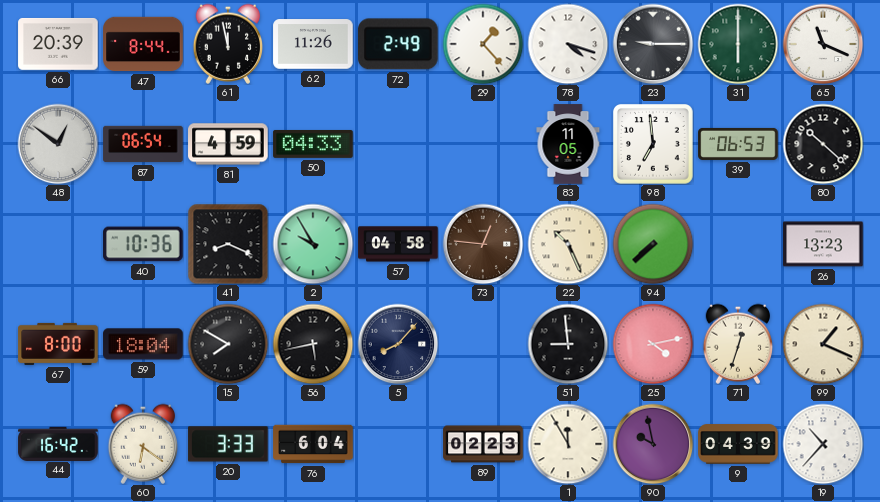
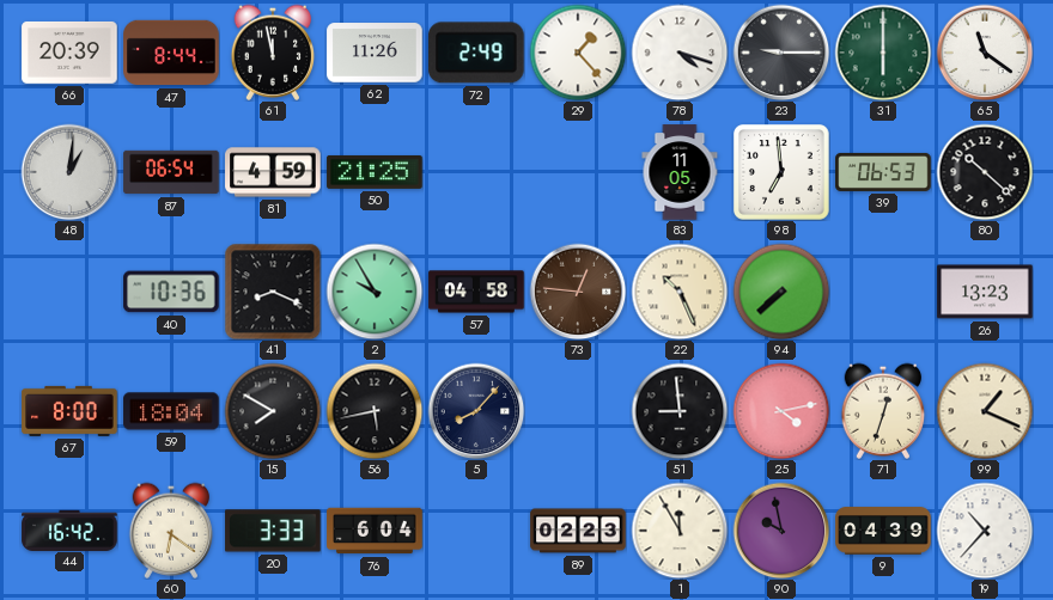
65: 11:19 -> 11:21
48: 12:51 -> 1:01
50: 04:33 -> 21:25
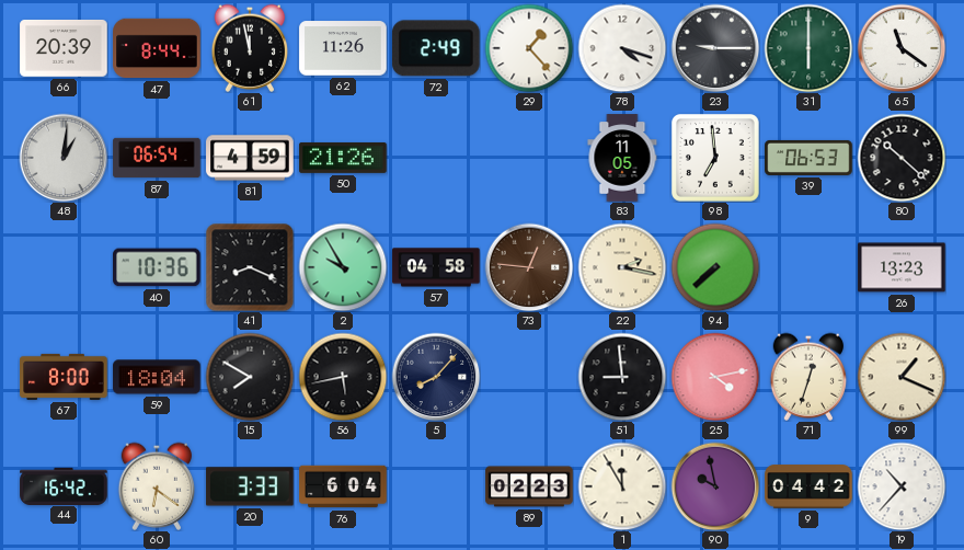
50: 21:25 -> 21:26
22: 10:26 -> 2:17
9: 04:39 -> 04:42
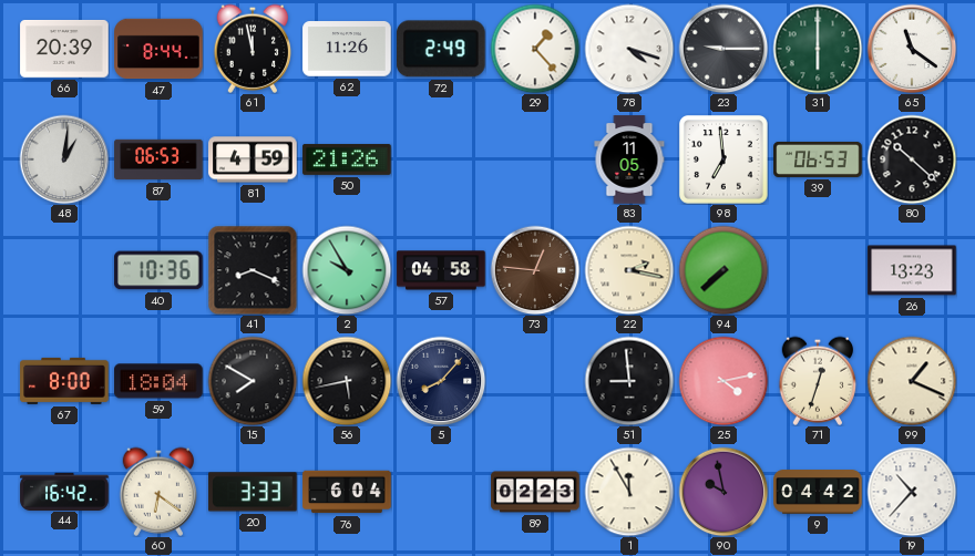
87: 06:54 -> 06:53
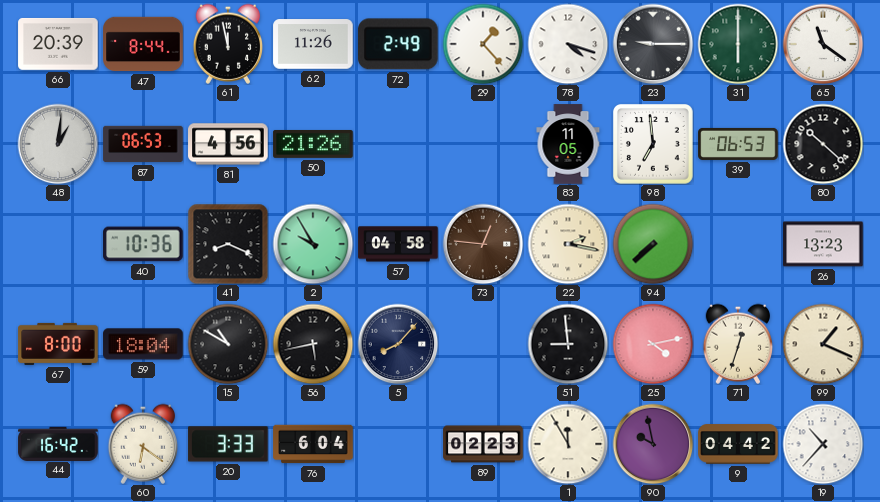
81: 4:59 -> 4:56
15: 7:50 -> 10:50
